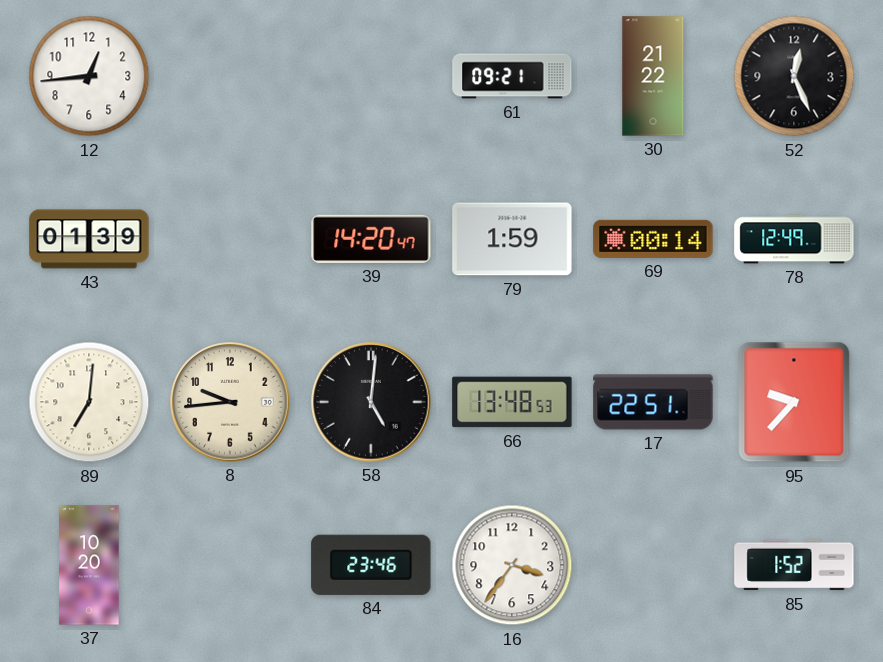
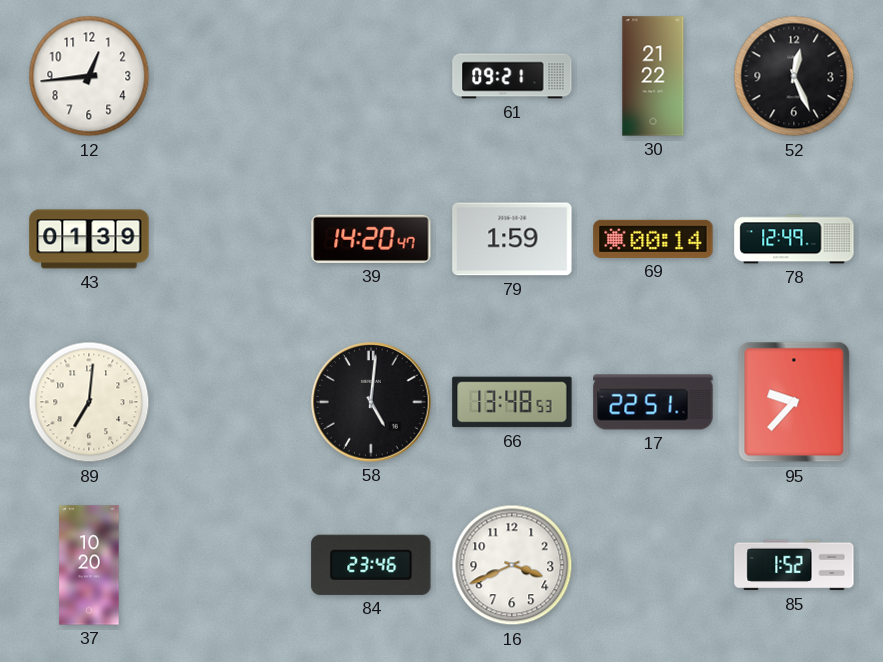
8: 9:44 -> none
16: 3:36 -> 3:41
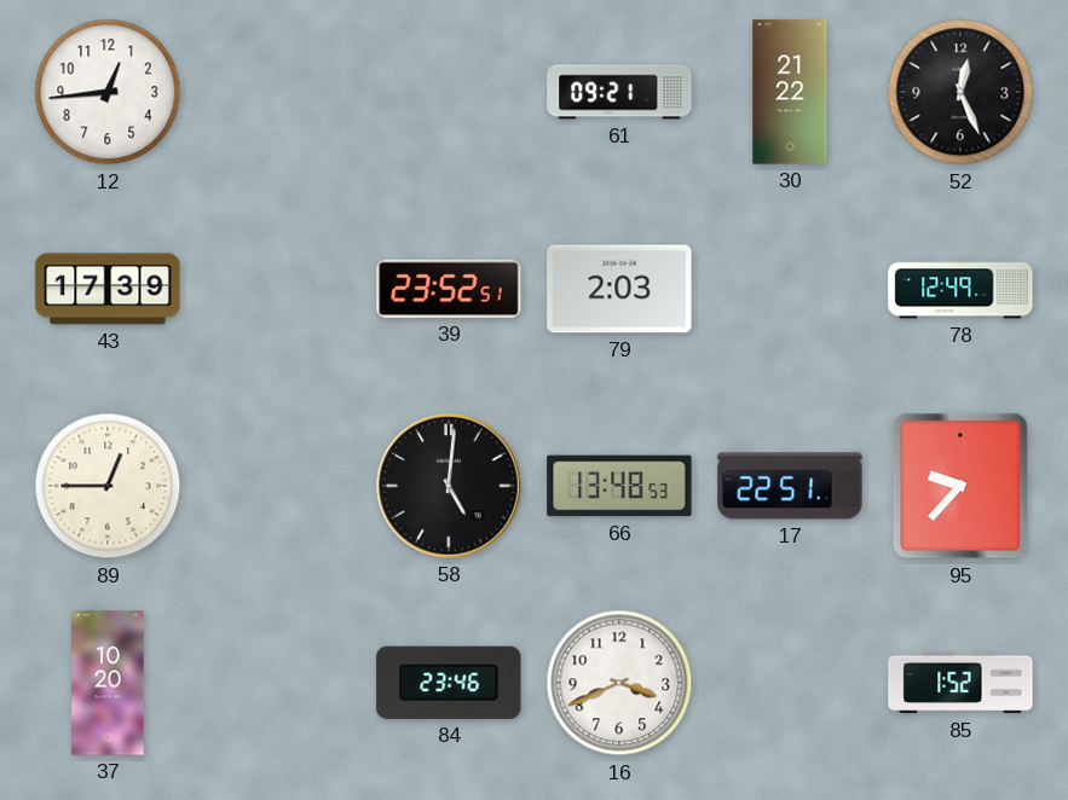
43: 01:39 -> 17:39
39: 14:20 -> 23:52
79: 1:59 -> 2:03
69: 00:14 -> none
89: 7:01 -> 12:45
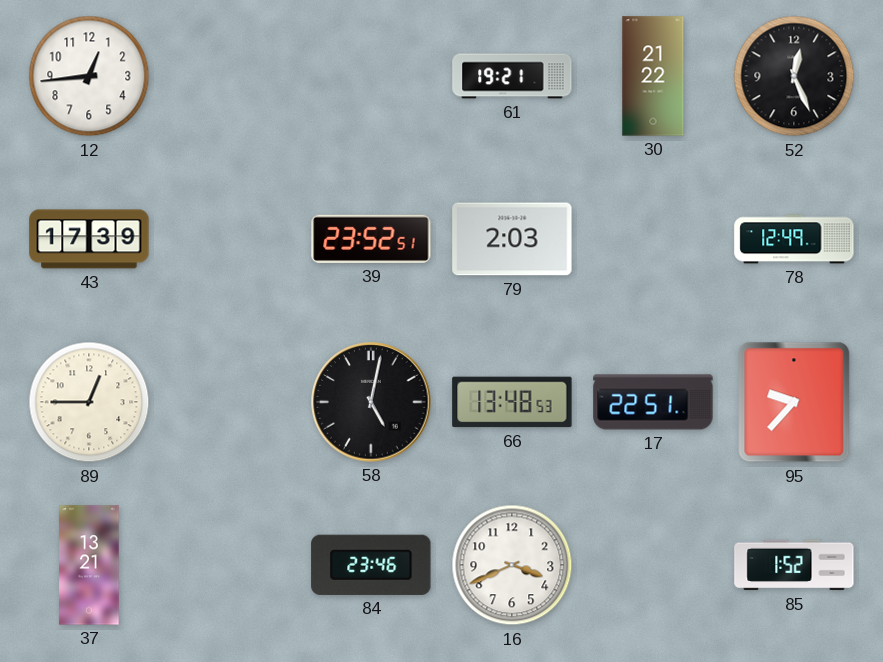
61: 09:21 -> 19:21
58: 5:01 -> 5:02
37: 10:20 -> 13:21
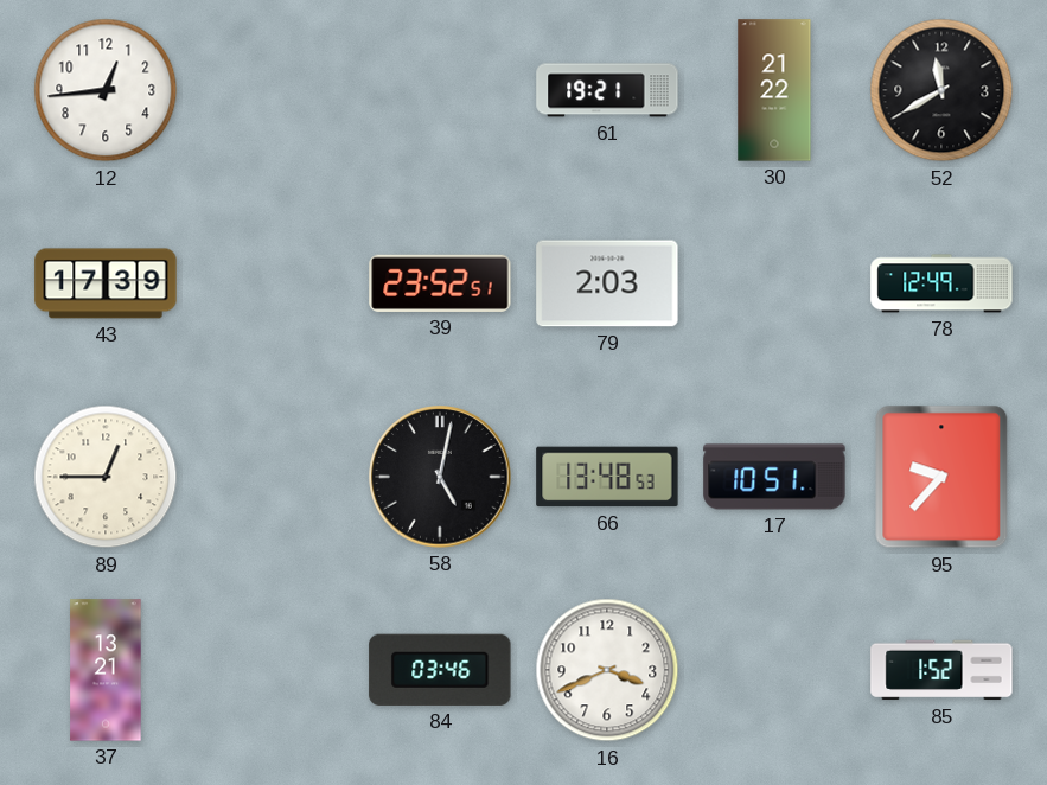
52: 12:26 -> 11:40
17: 22:51 -> 10:51
84: 23:46 -> 03:46
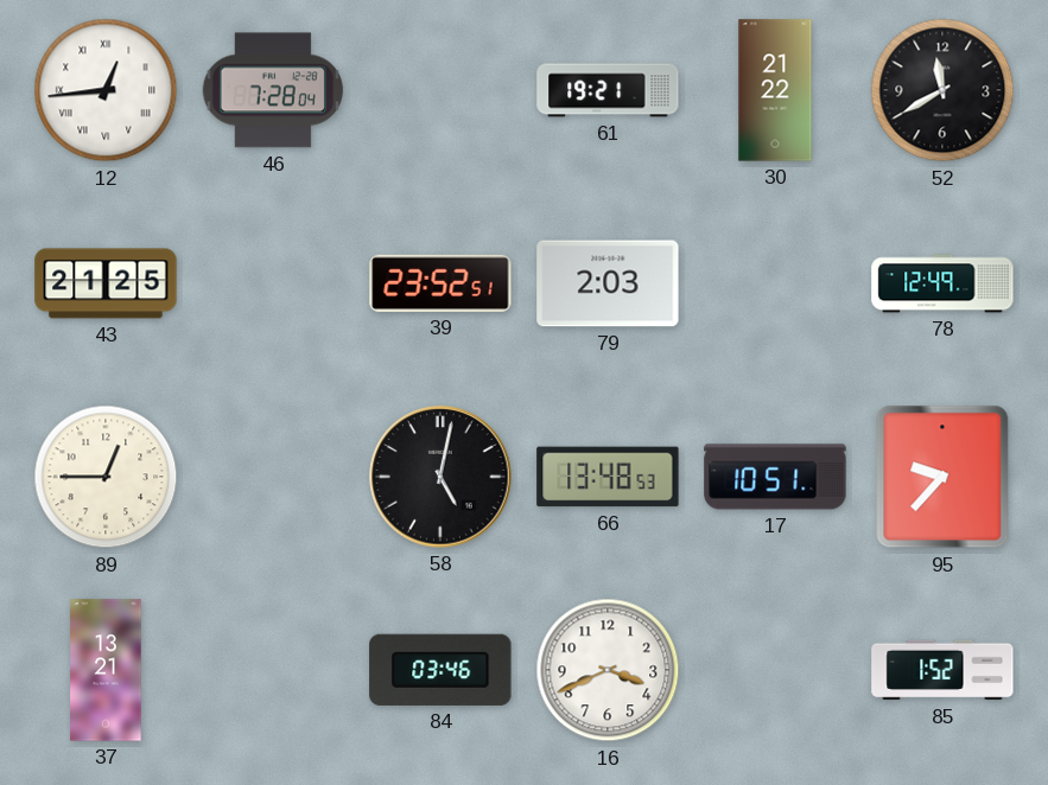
12 numerals: Arabic -> Roman
46: none -> 7:28
43: 17:39 -> 21:25
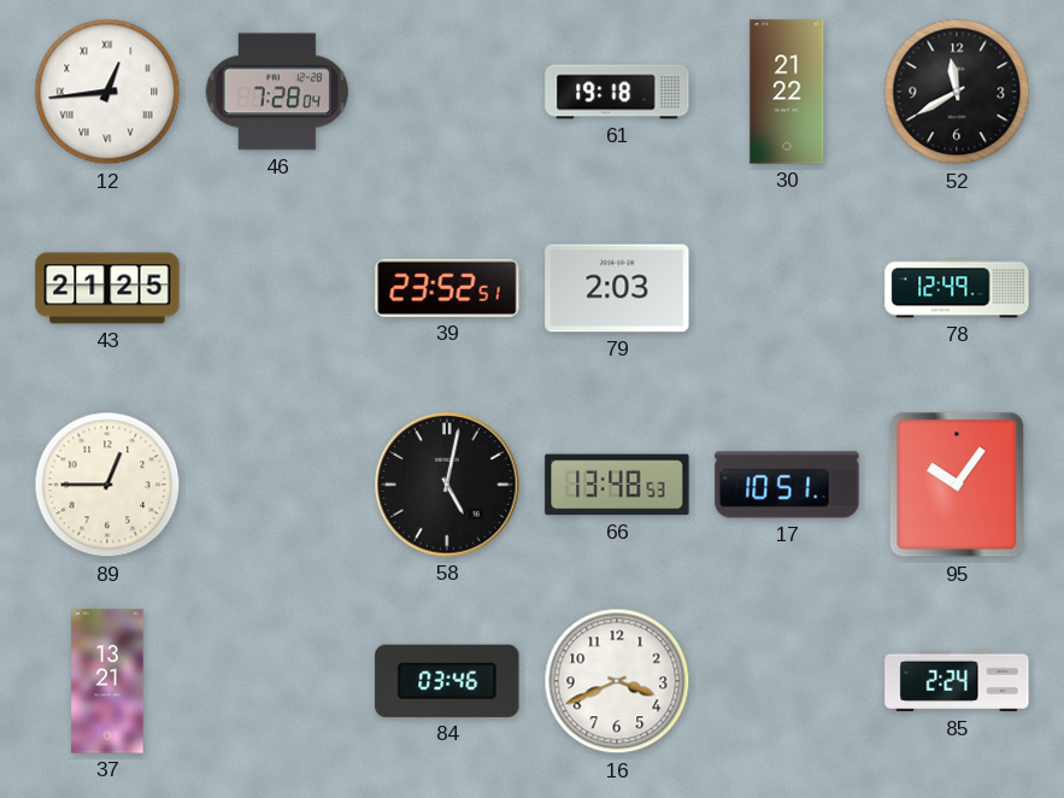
61: 19:21 -> 19:18
95: 9:37 -> 10:06
85: 1:52 -> 2:24
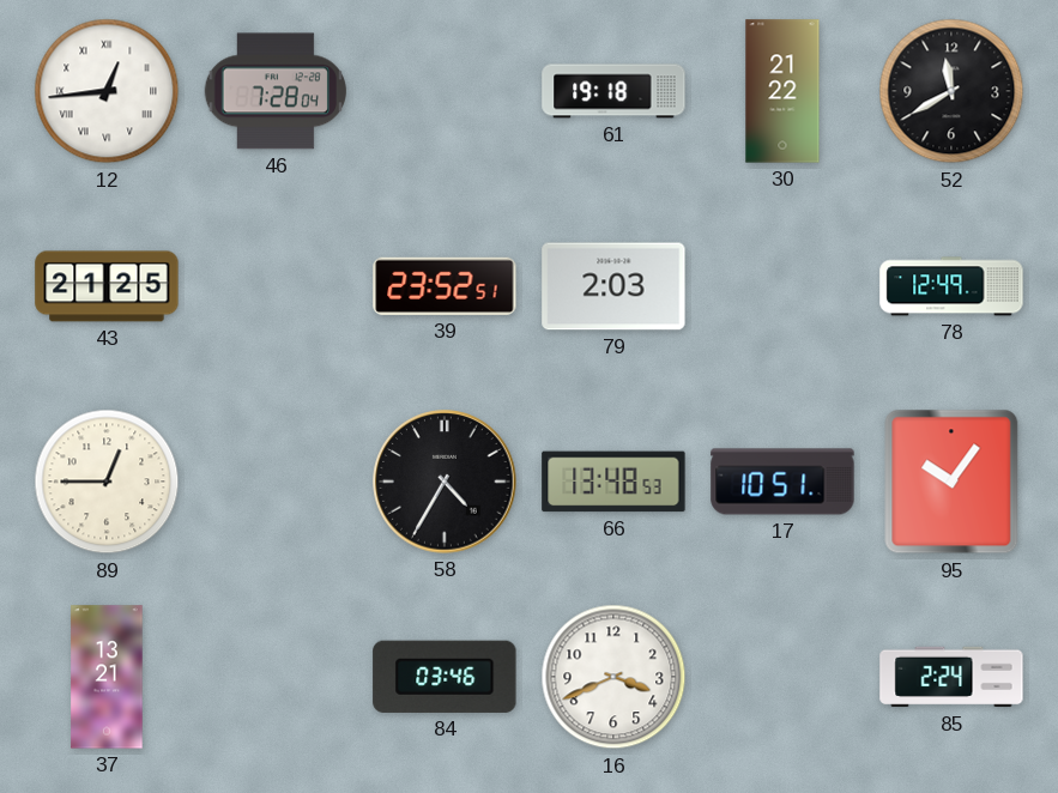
58: 5:02 -> 4:35
